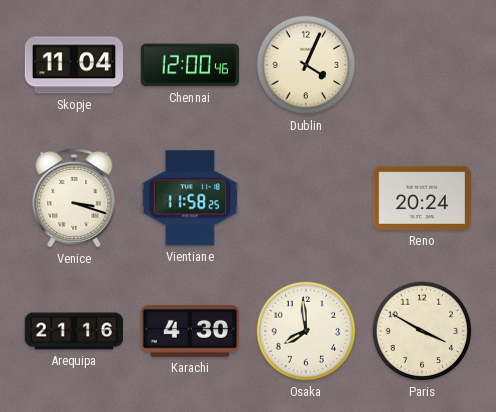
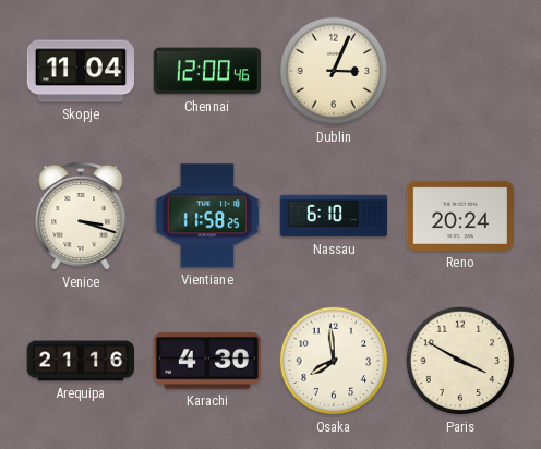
Dublin: 4:04 -> 3:04
Nassau: none -> 6:10
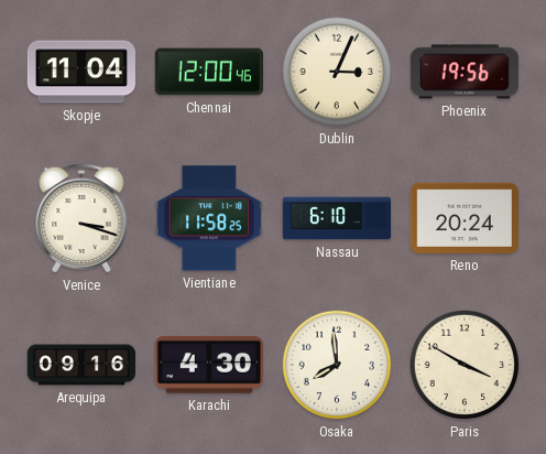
Phoenix: none -> 19:56
Arequipa: 21:16 -> 09:16
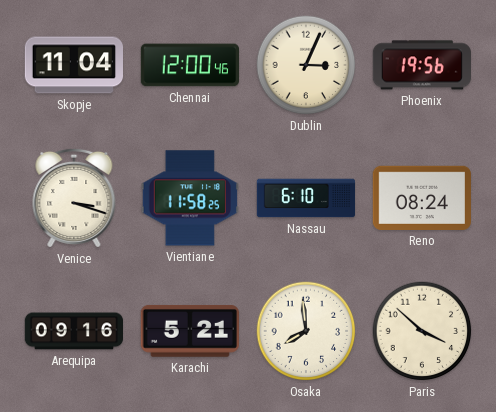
Reno: 20:24 -> 08:24
Karachi: 4:30 -> 5:21
Paris: 3:50 -> 3:52
